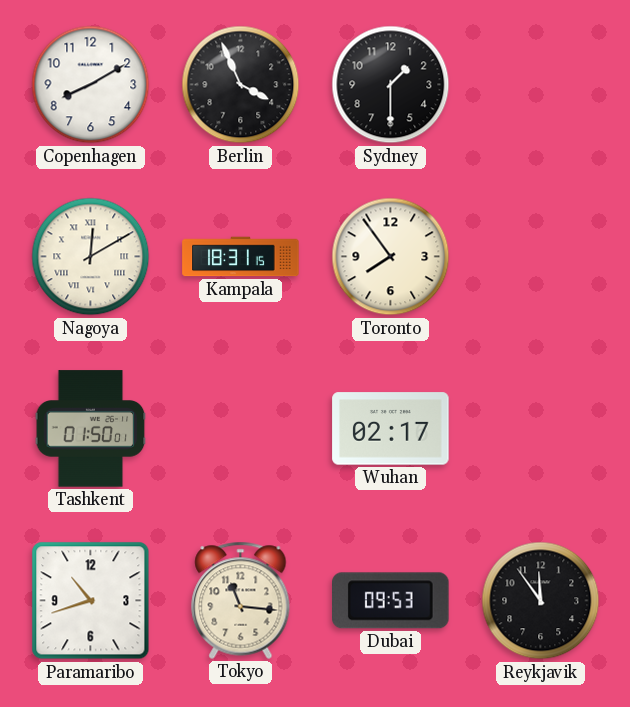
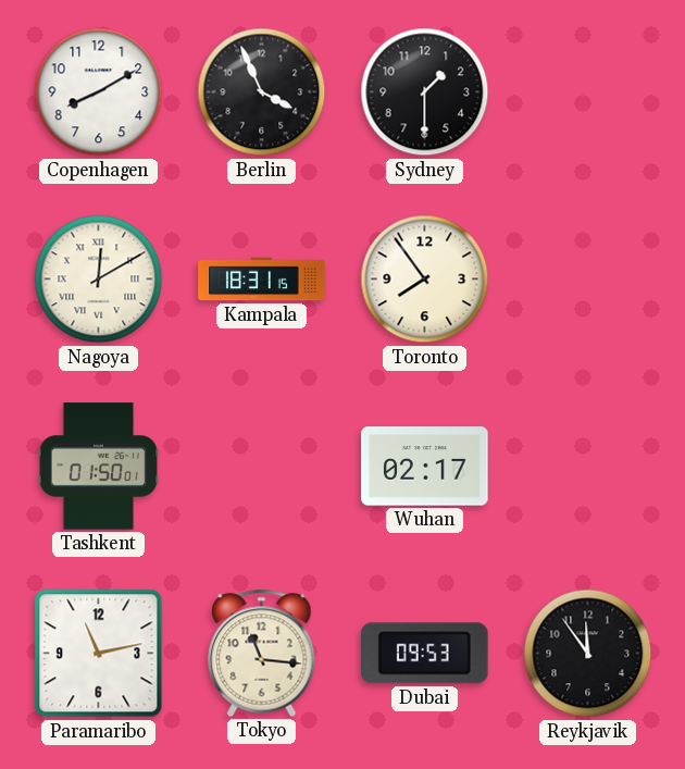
Paramaribo: 10:42 -> 11:13
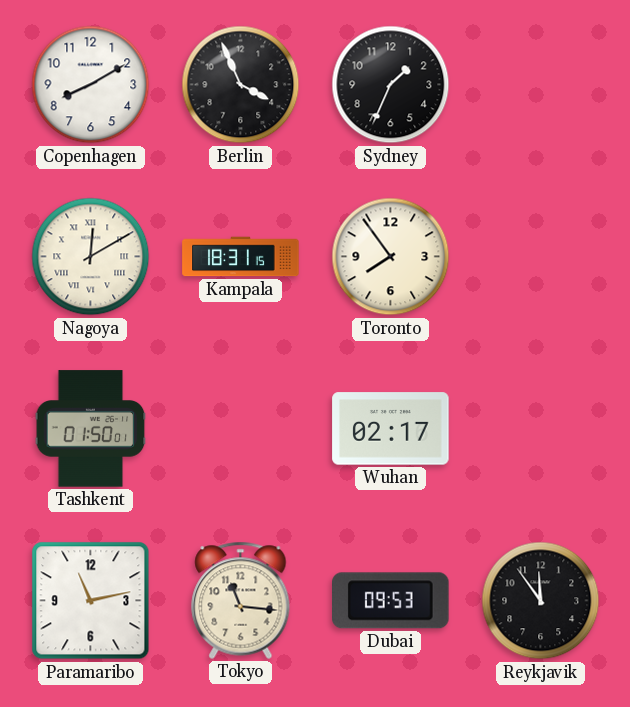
Sydney: 1:30 -> 1:34
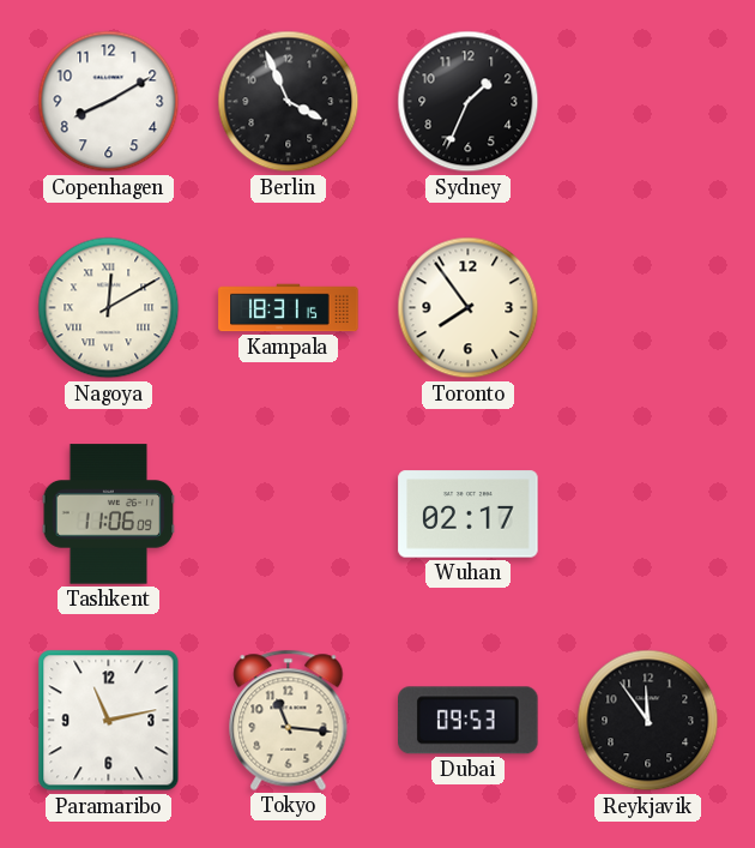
Tashkent: 01:50 -> 11:06
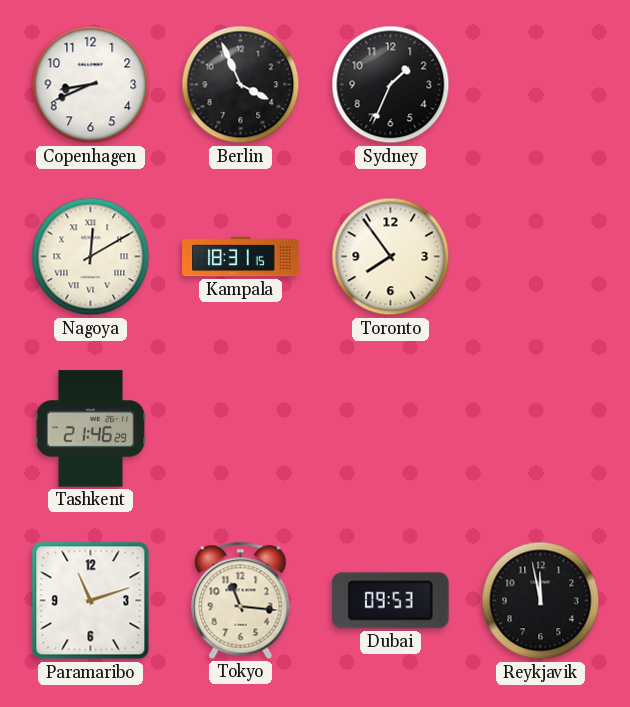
Copenhagen: 8:10 -> 8:41
Tashkent: 11:06 -> 21:46
Wuhan: 02:17 -> none
Paramaribo: 11:13 -> 11:12
Reykjavik: 11:54 -> 11:58
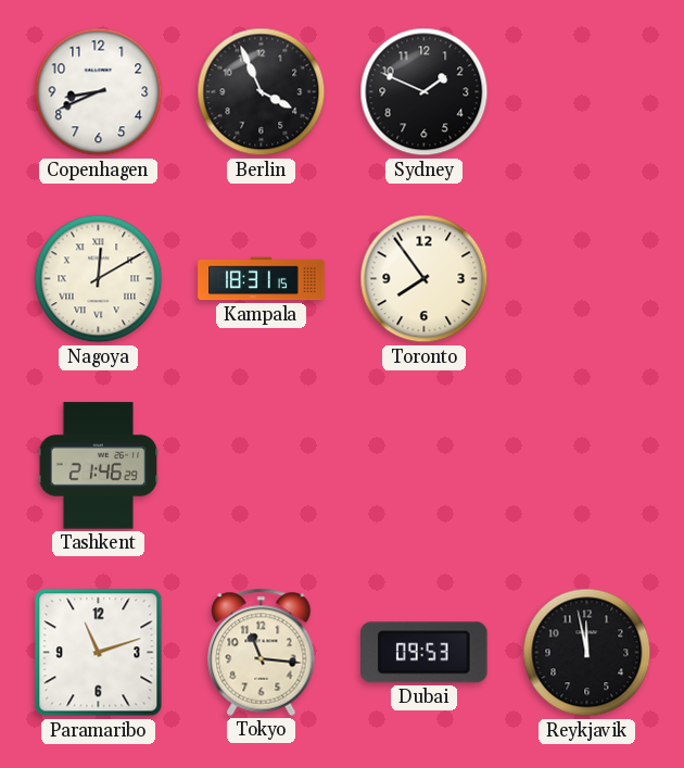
Sydney: 1:34 -> 1:49
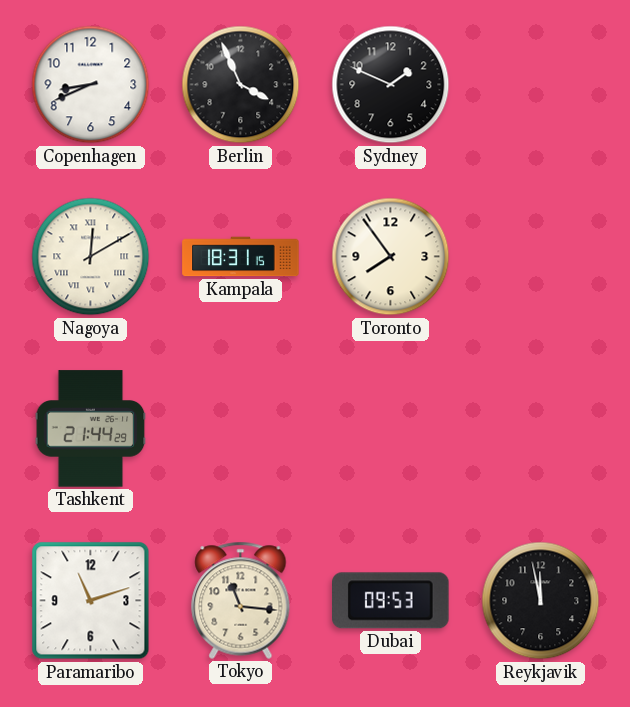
Tashkent: 21:46 -> 21:44
